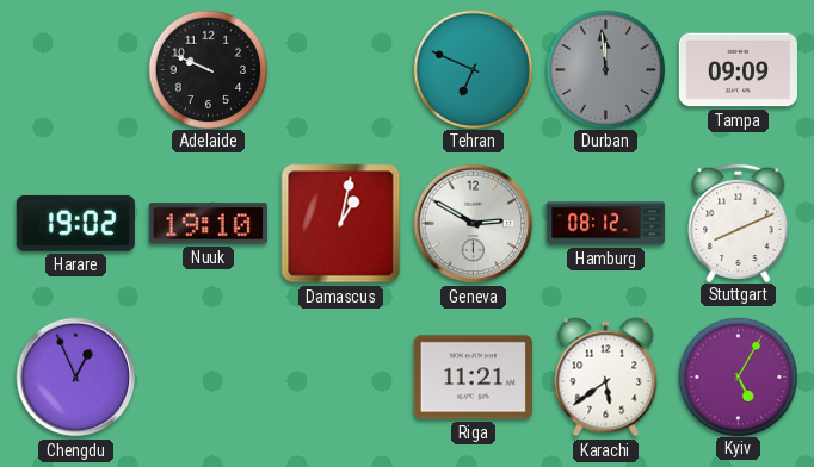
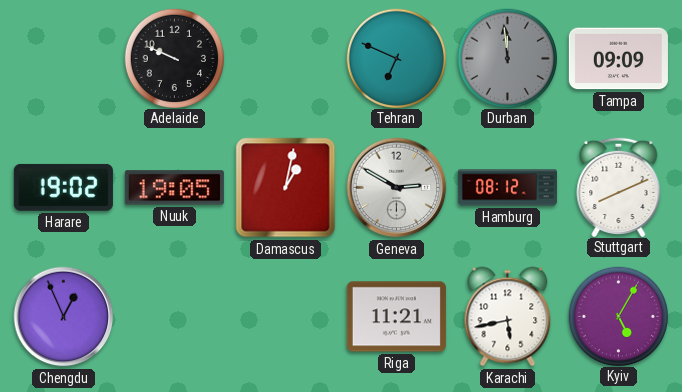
Nuuk: 19:10 -> 19:05
Karachi: 5:39 -> 5:43
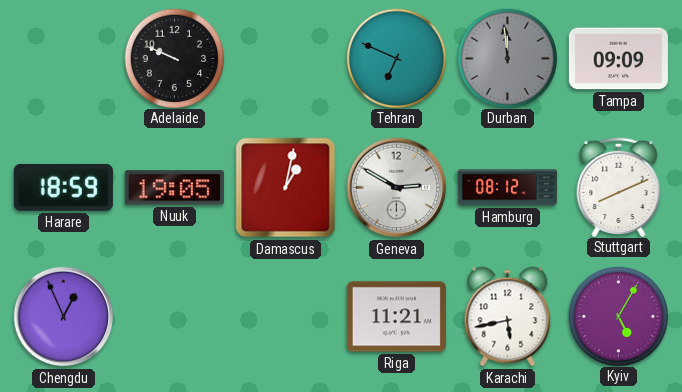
Harare: 19:02 -> 18:59
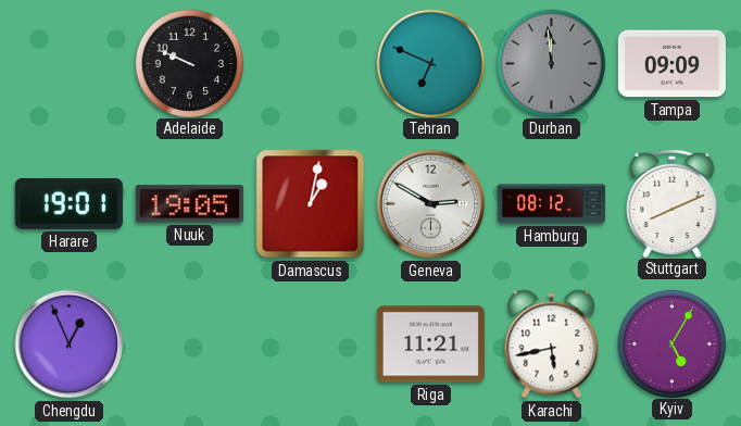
Harare: 18:59 -> 19:01
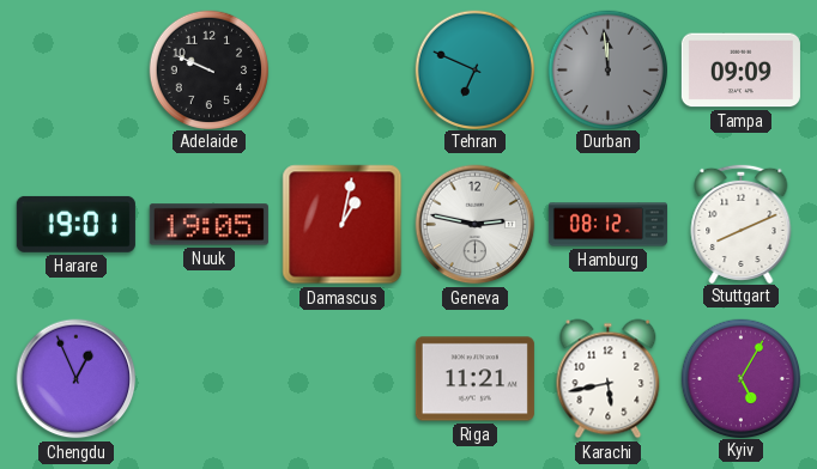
Geneva: 2:50 -> 2:47
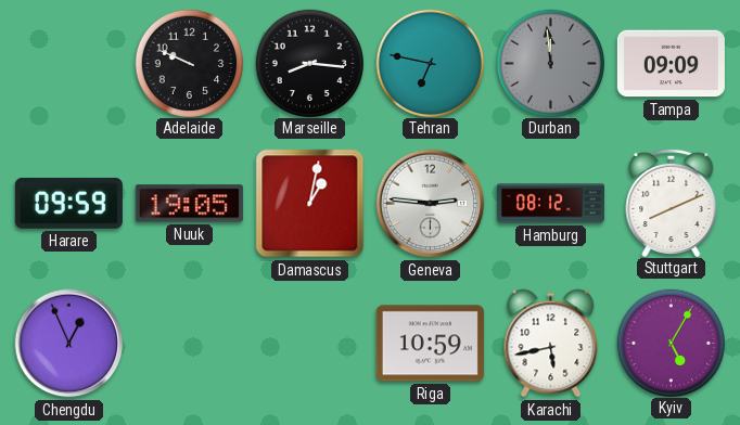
Marseille: none -> 8:16
Tehran: 6:49 -> 6:47
Harare: 19:01 -> 09:59
Geneva: 2:47 -> 2:46
Riga: 11:21 -> 10:59
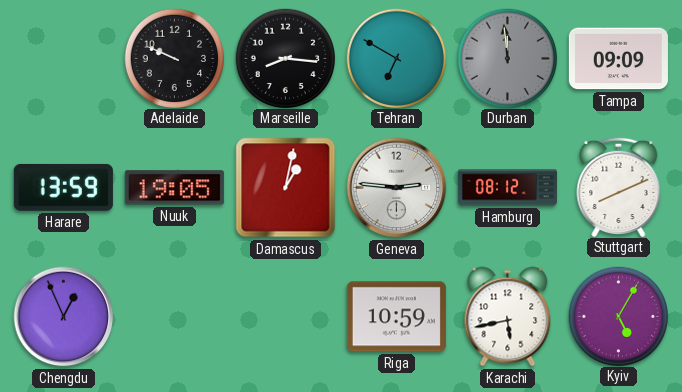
Tehran: 6:47 -> 6:50
Harare: 09:59 -> 13:59
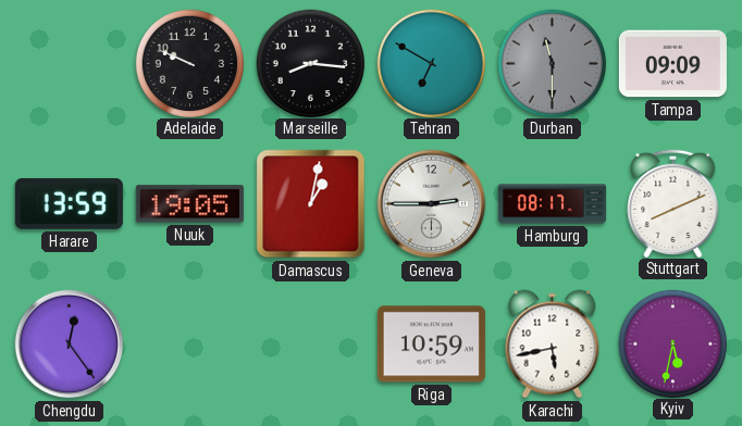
Durban: 11:59 -> 11:30
Geneva: 2:46 -> 2:45
Hamburg: 08:12 -> 08:17
Chengdu: 12:56 -> 12:24
Kyiv: 5:05 -> 5:32
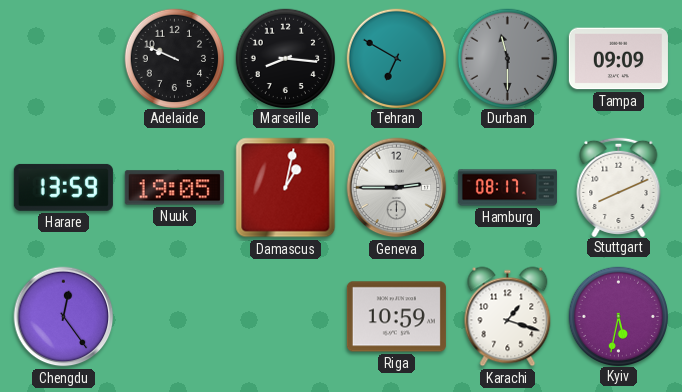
Karachi: 5:43 -> 1:18
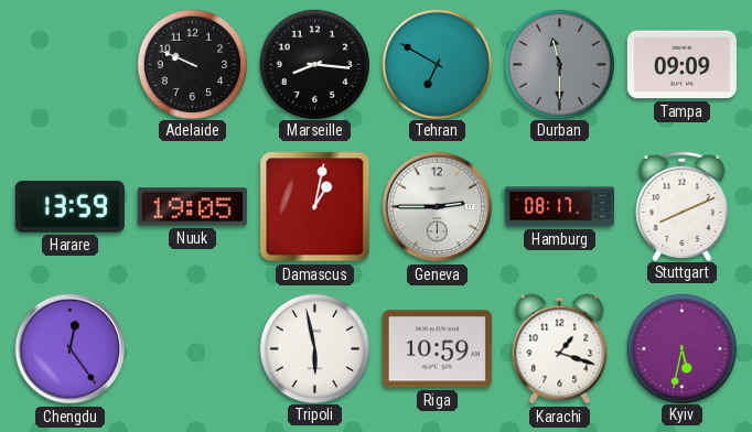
Tripoli: none -> 5:58
